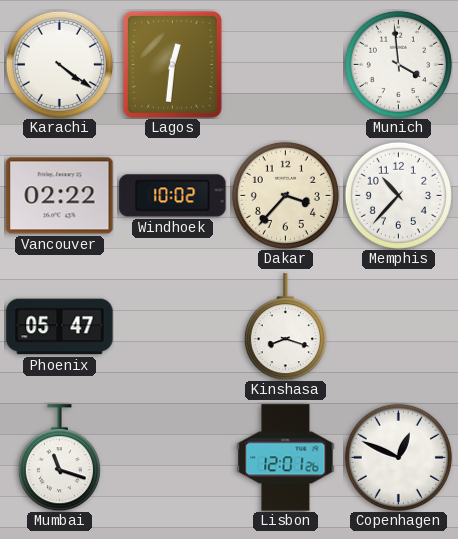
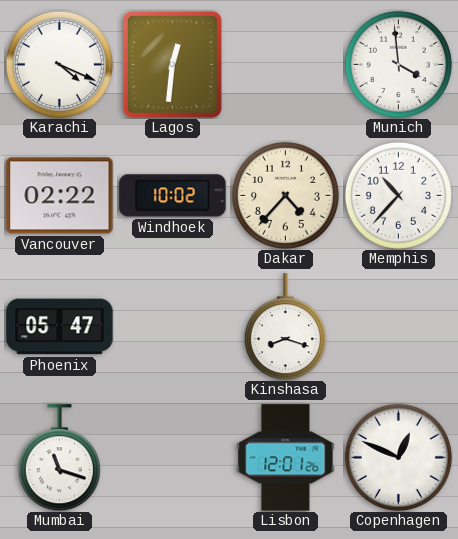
Karachi: 4:21 -> 4:19
Dakar: 3:37 -> 4:37
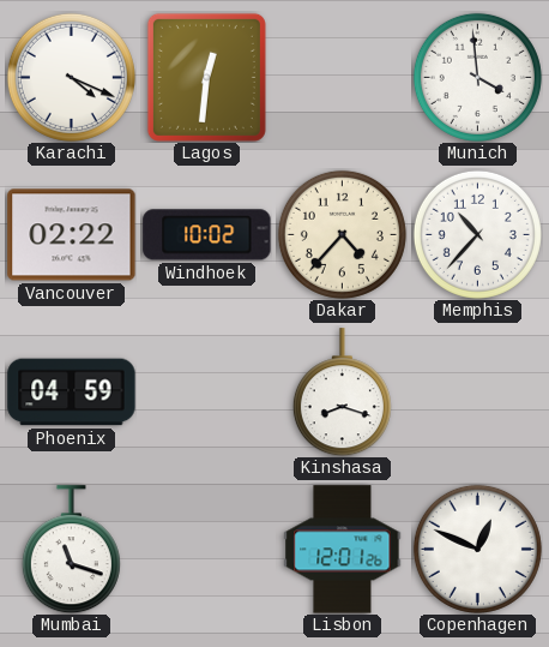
Phoenix: 05:47 -> 04:59
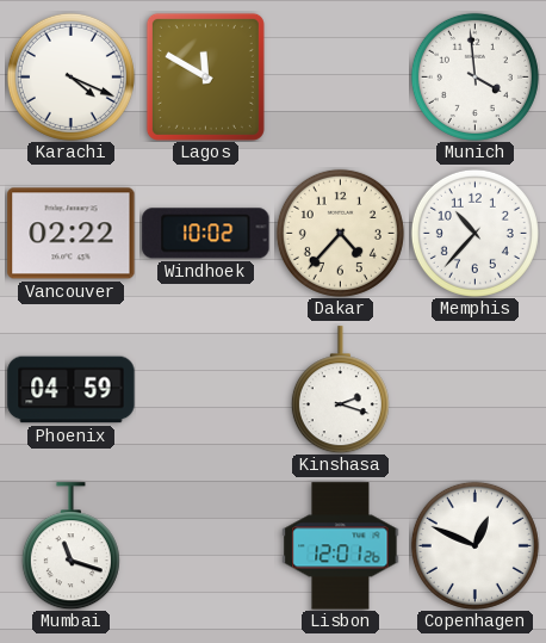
Lagos: 12:31 -> 11:50
Kinshasa: 8:18 -> 2:18
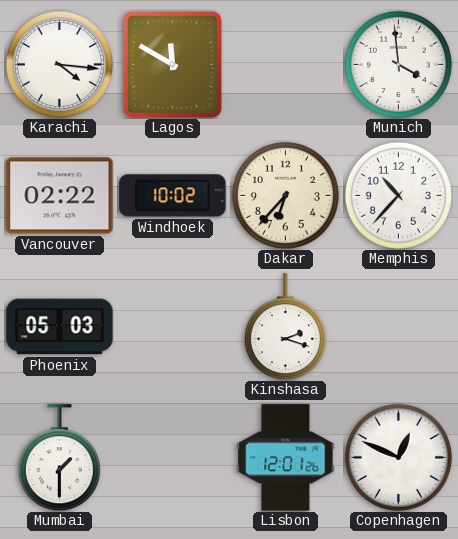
Karachi: 4:19 -> 4:16
Dakar: 4:37 -> 6:37
Phoenix: 04:59 -> 05:03
Mumbai: 11:18 -> 1:30
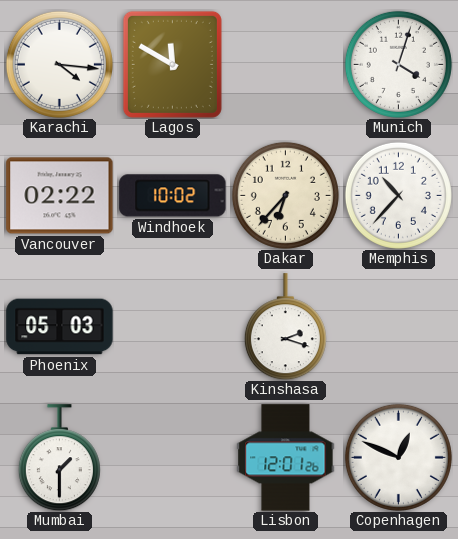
Munich: 3:59 -> 4:03
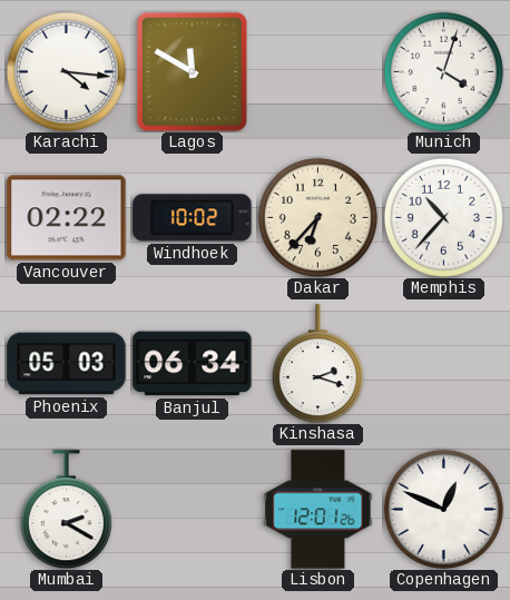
Banjul: none -> 06:34
Mumbai: 1:30 -> 2:20
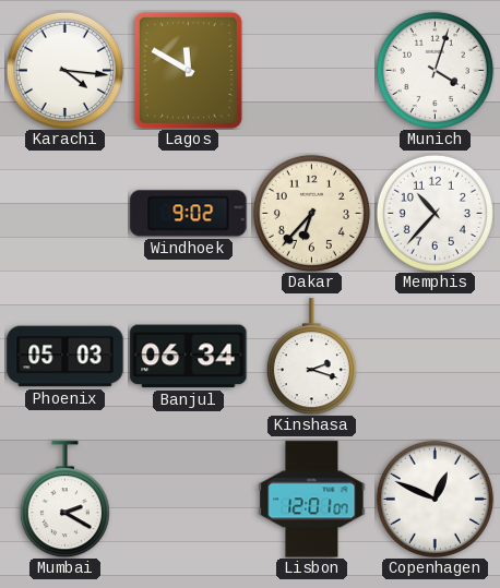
Vancouver: 02:22 -> none
Windhoek: 10:02 -> 9:02
Lisbon: 12:01:26 -> 12:01:07
